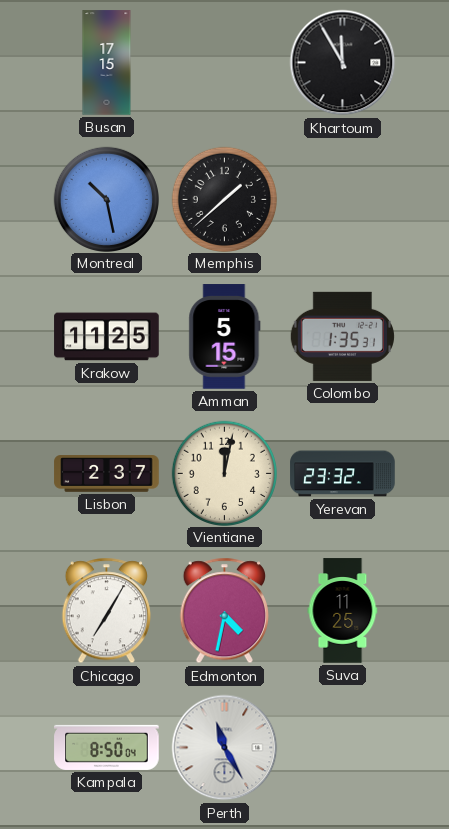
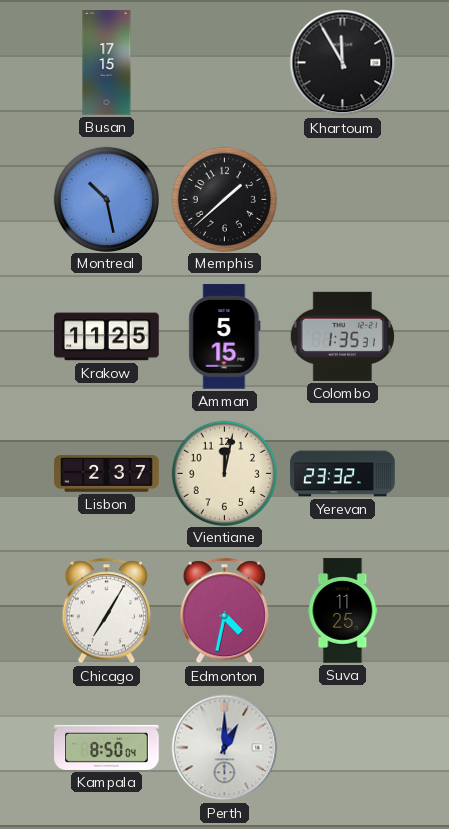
Perth: 11:25 -> 1:00
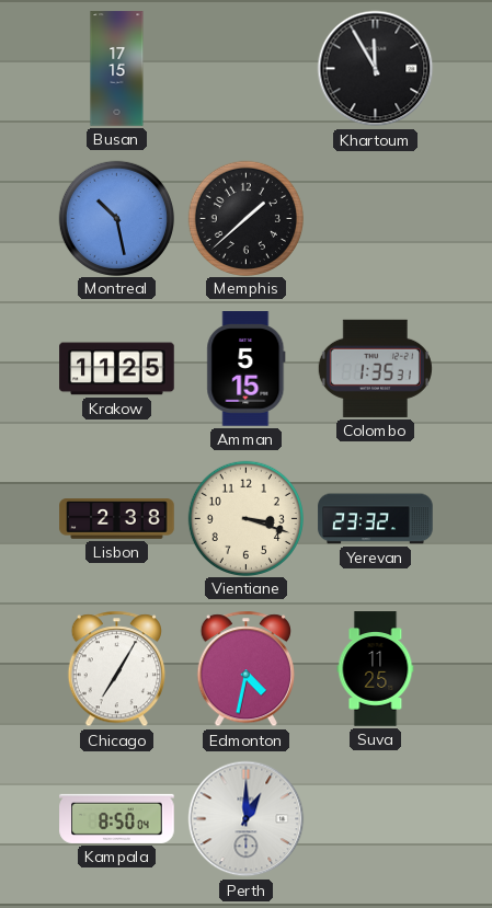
Lisbon: 2:37 -> 2:38
Vientiane: 12:02 -> 3:18
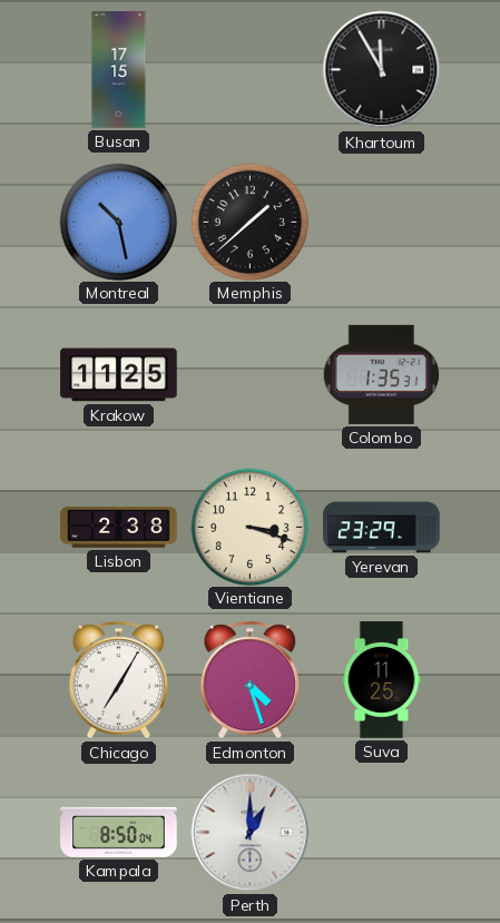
Amman: 5:15 -> none
Yerevan: 23:32 -> 23:29
Edmonton: 4:32 -> 4:27
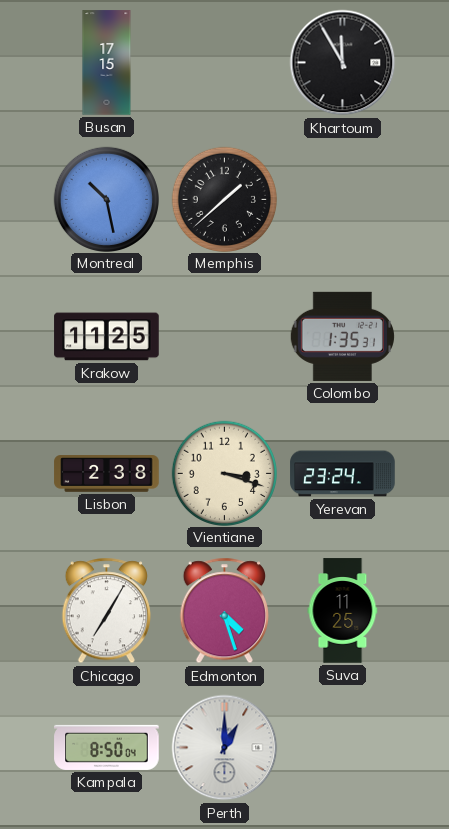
Yerevan: 23:29 -> 23:24
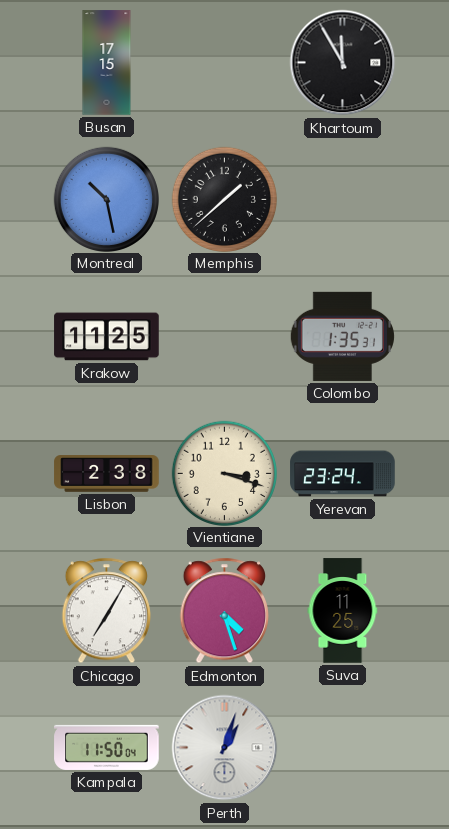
Kampala: 8:50 -> 11:50
Perth: 1:00 -> 1:03
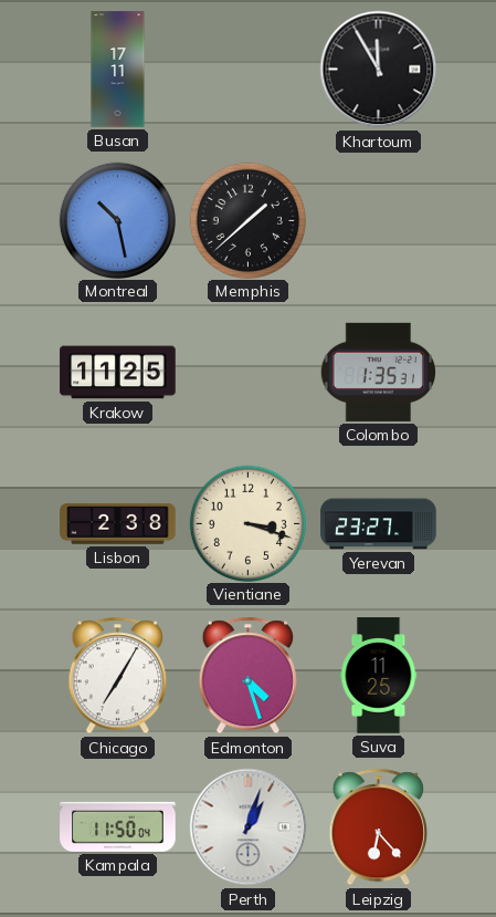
Busan: 17:15 -> 17:11
Yerevan: 23:24 -> 23:27
Leipzig: none -> 6:23
